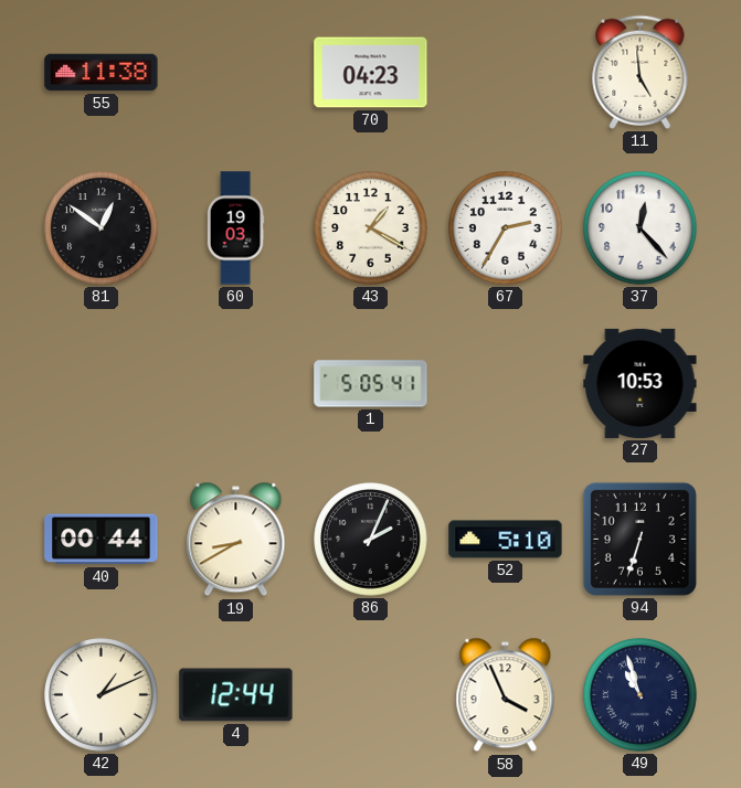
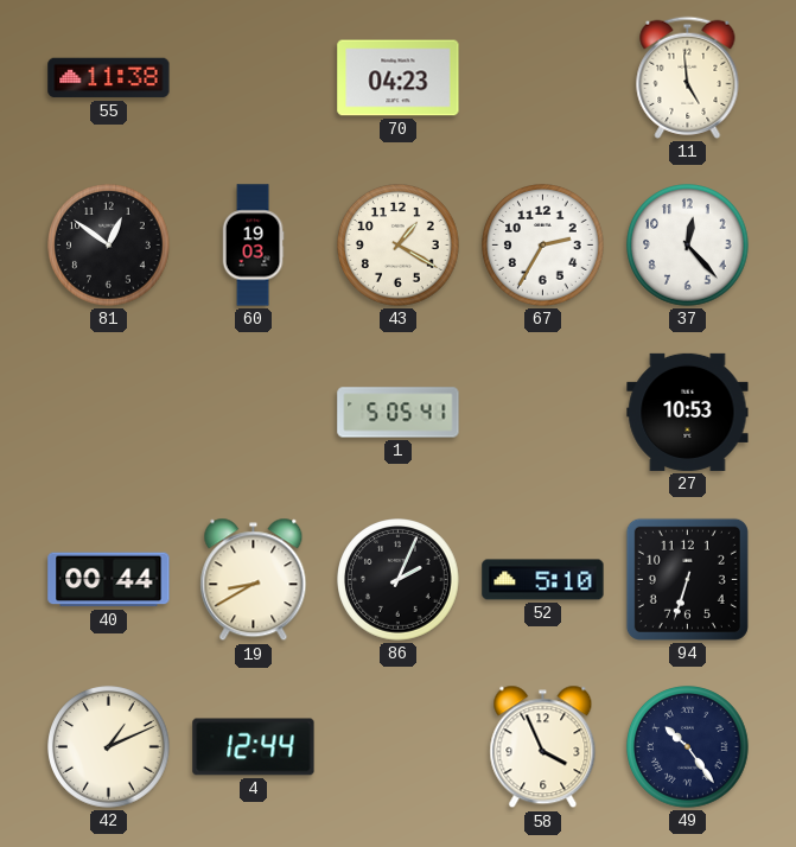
49: 10:57 -> 10:24
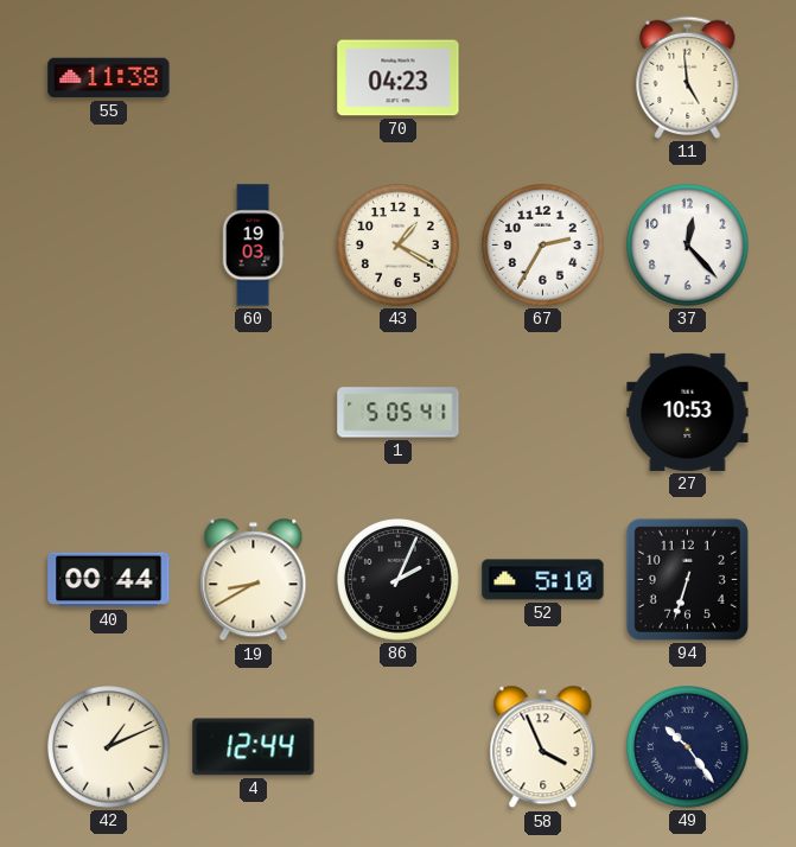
81: 12:51 -> none
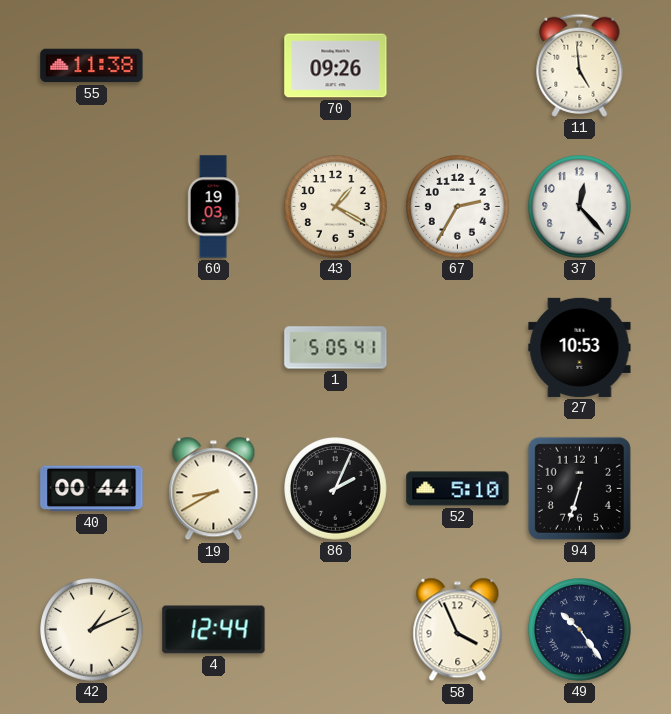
70: 04:23 -> 09:26
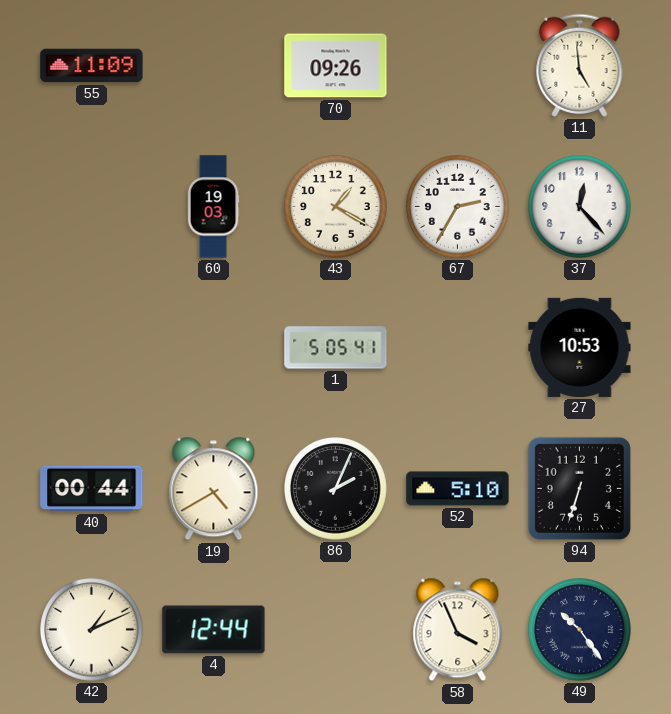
55: 11:38 -> 11:09
19: 8:40 -> 4:40
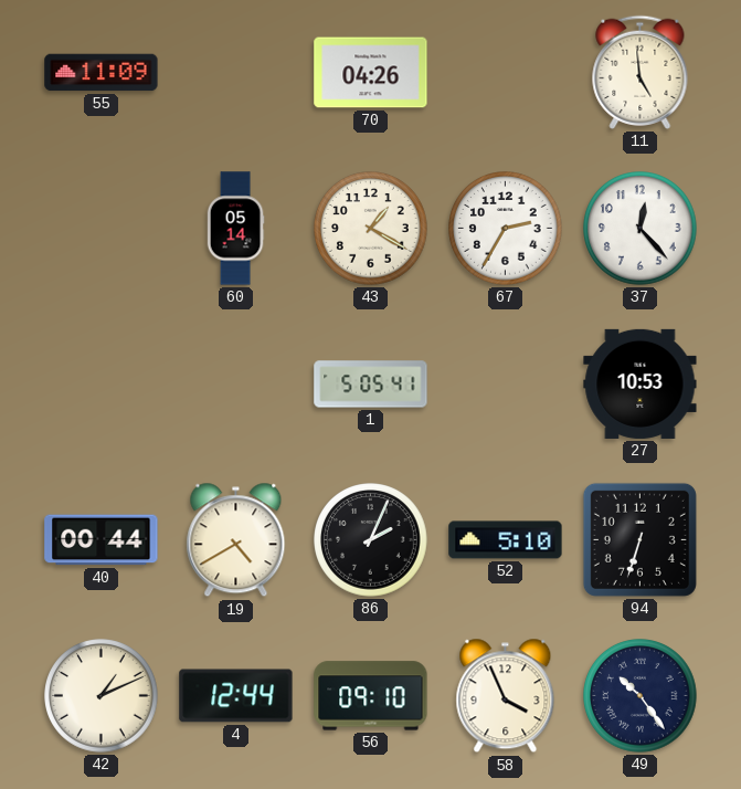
70: 09:26 -> 04:26
60: 19:03 -> 05:14
56: none -> 09:10
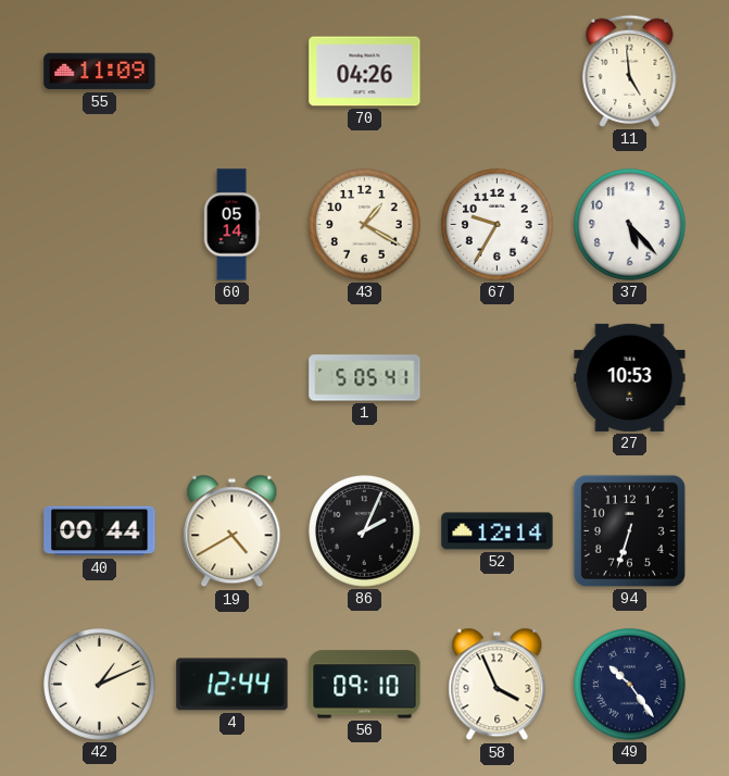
67: 2:35 -> 9:35
37: 12:23 -> 5:23
52: 5:10 -> 12:14
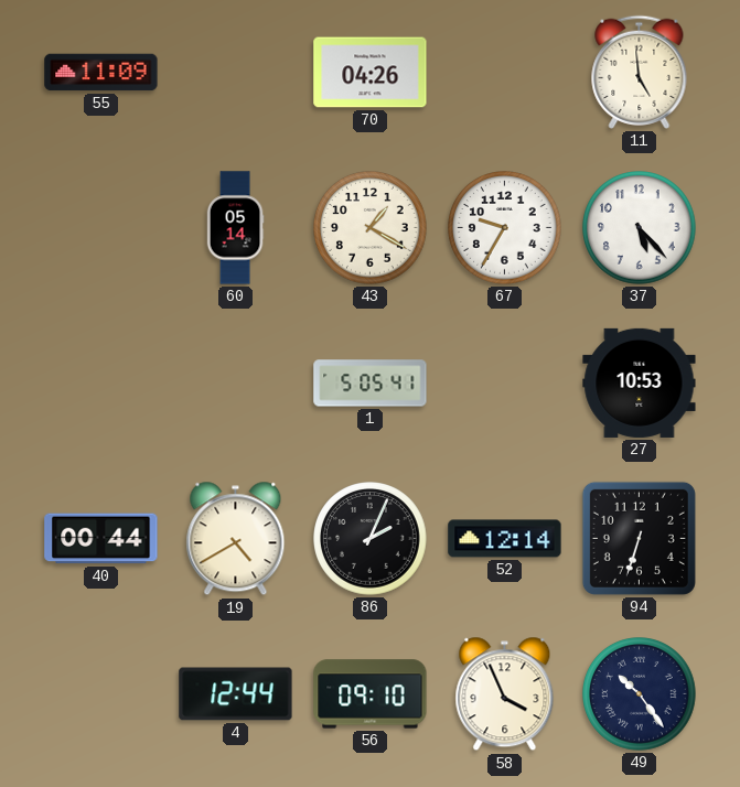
42: 1:11 -> none
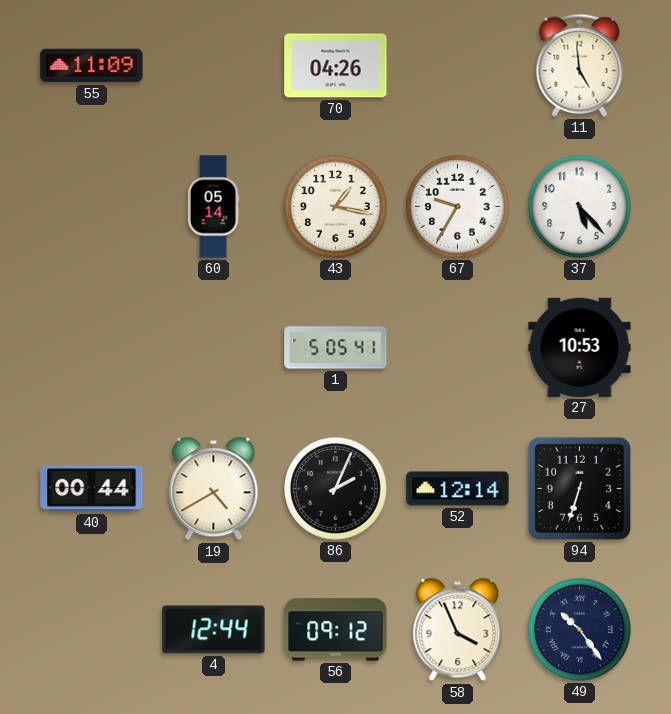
43: 1:20 -> 1:17
56: 09:10 -> 09:12
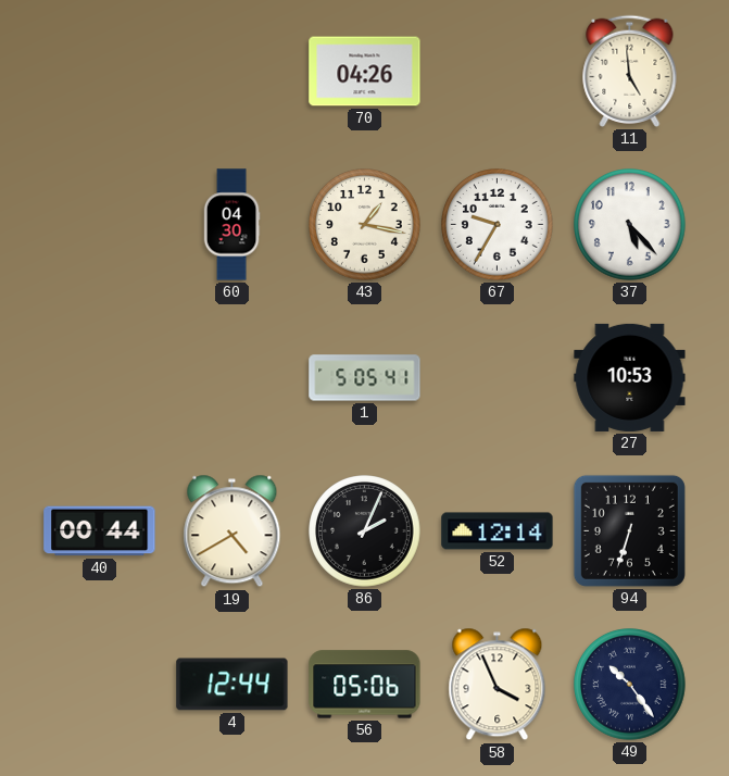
55: 11:09 -> none
60: 05:14 -> 04:30
56: 09:12 -> 05:06
